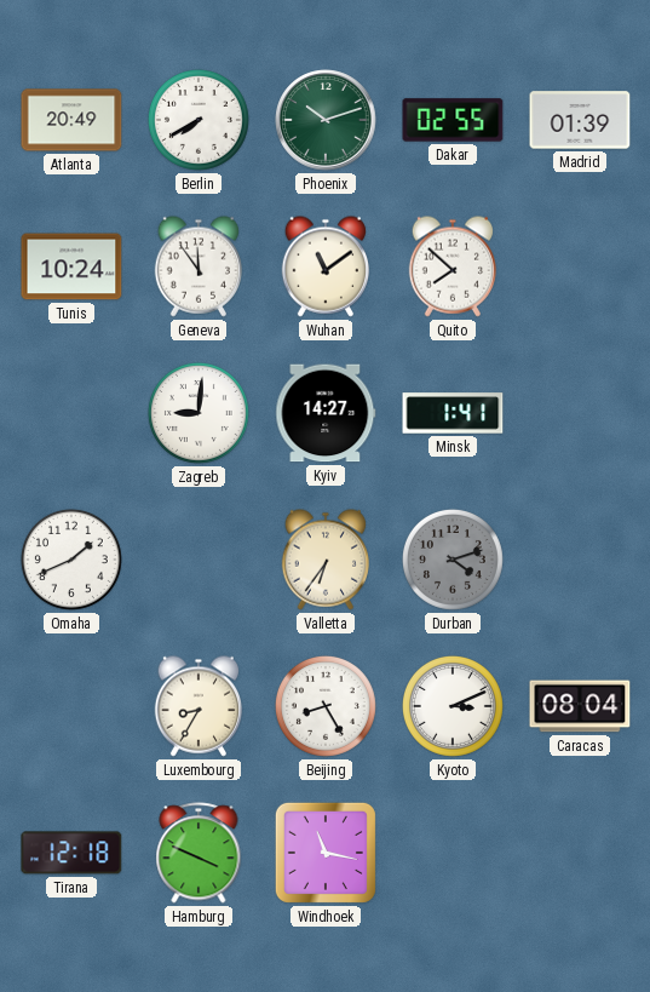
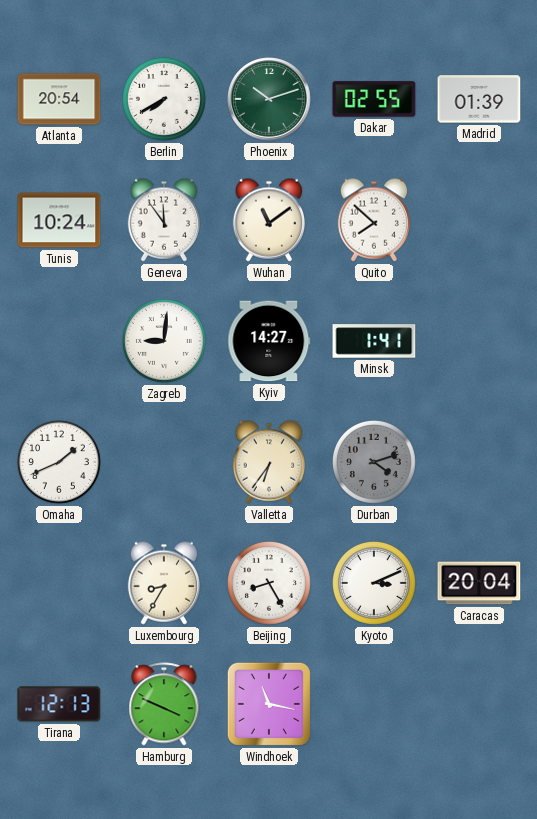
Atlanta: 20:49 -> 20:54
Caracas: 08:04 -> 20:04
Tirana: 12:18 -> 12:13
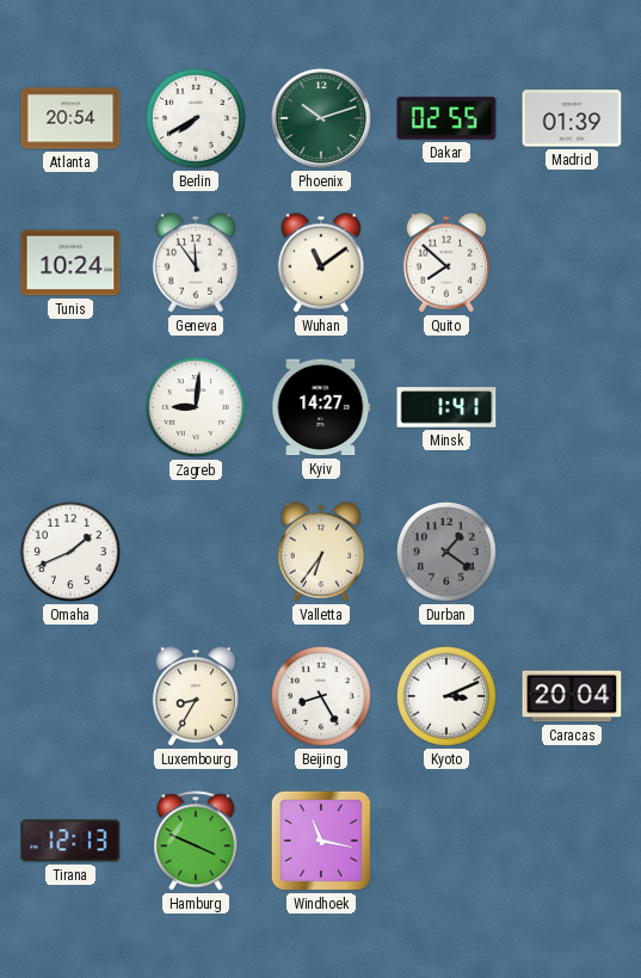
Durban: 4:12 -> 1:21
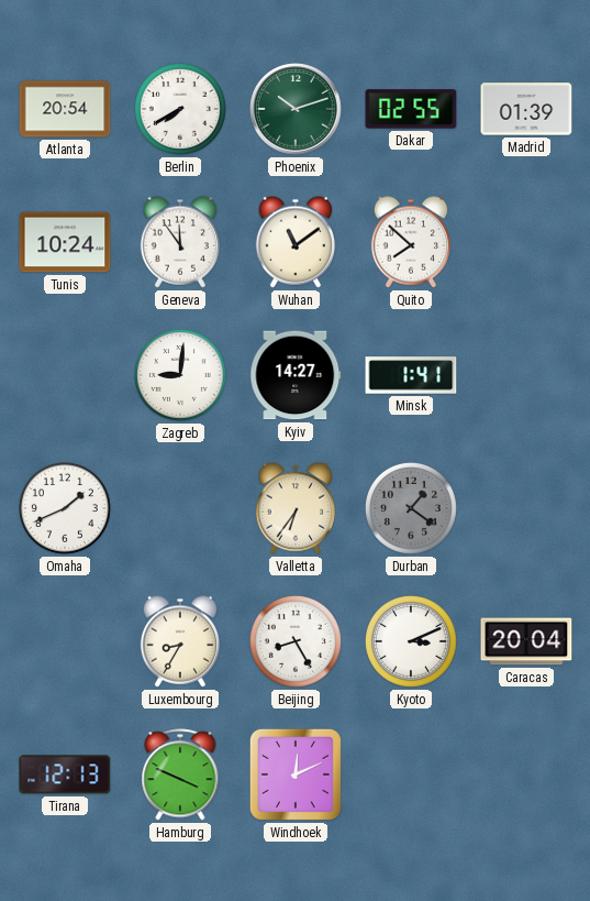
Windhoek: 11:17 -> 12:11
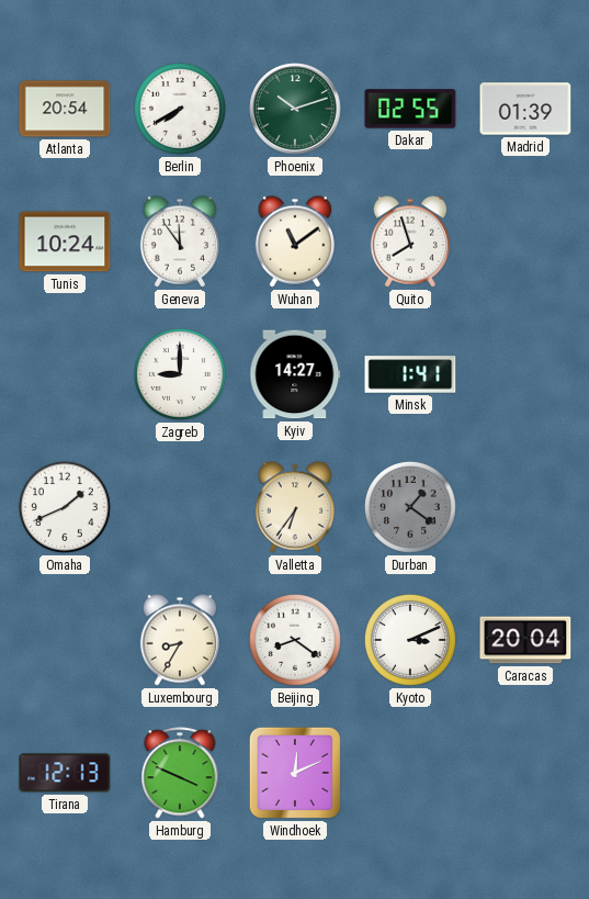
Quito: 7:52 -> 7:57
Zagreb: 9:01 -> 9:00
Beijing: 8:25 -> 8:21
